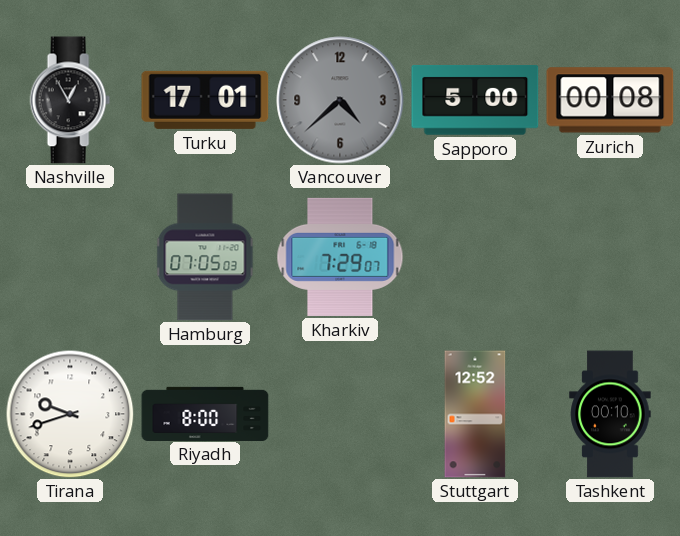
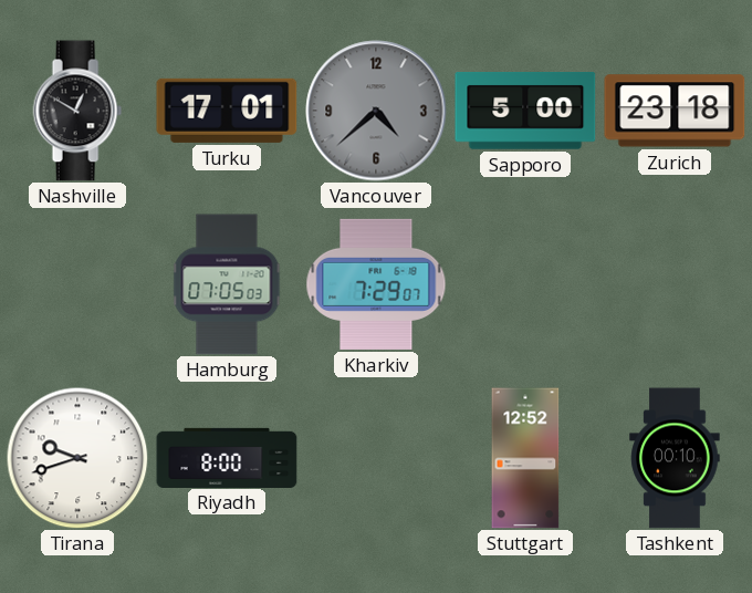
Nashville: 12:55 -> 12:50
Zurich: 00:08 -> 23:18
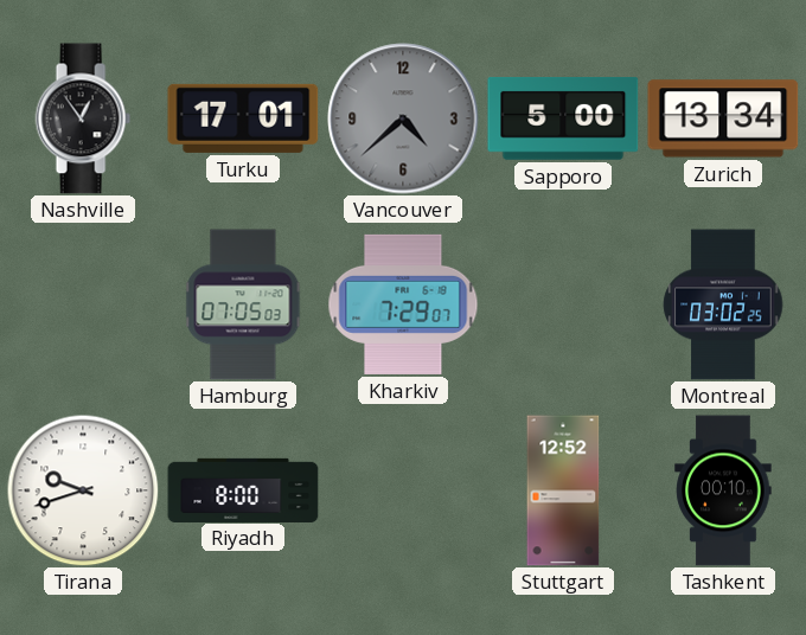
Nashville: 12:50 -> 12:54
Zurich: 23:18 -> 13:34
Montreal: none -> 03:02
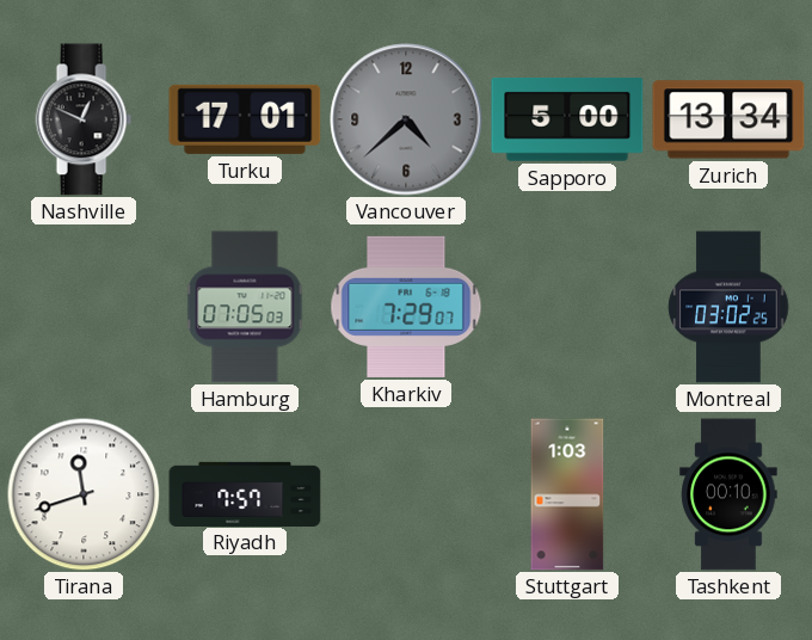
Nashville: 12:54 -> 12:49
Tirana: 9:42 -> 11:42
Riyadh: 8:00 -> 7:57
Stuttgart: 12:52 -> 1:03
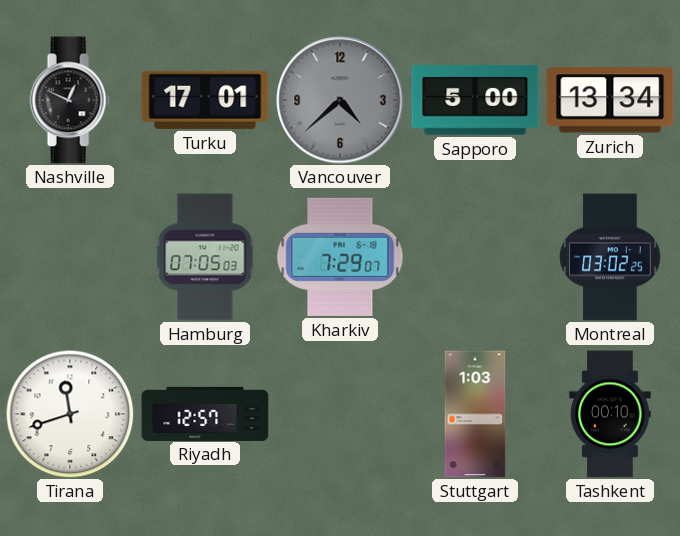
Riyadh: 7:57 -> 12:57
